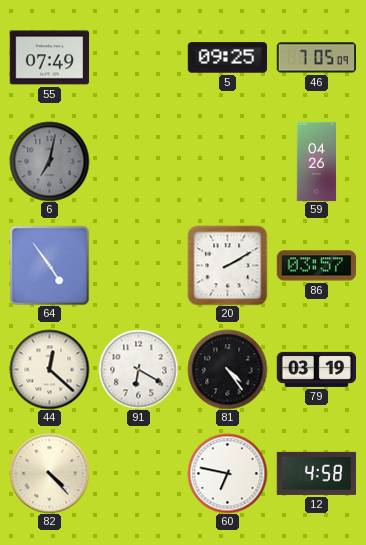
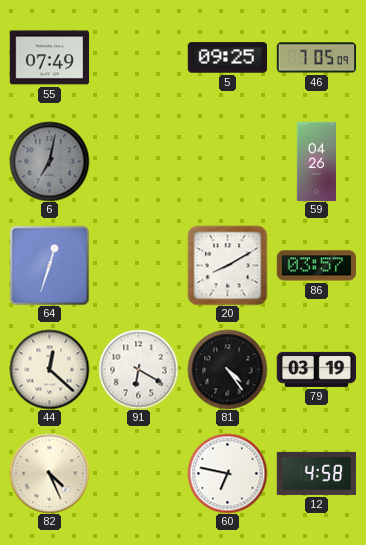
64: 4:54 -> 12:33
20: 2:10 -> 8:10
82: 4:23 -> 4:26
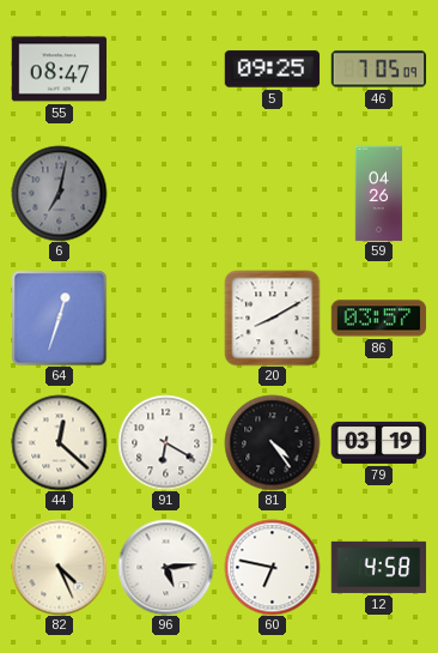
55: 07:49 -> 08:47
96: none -> 5:14
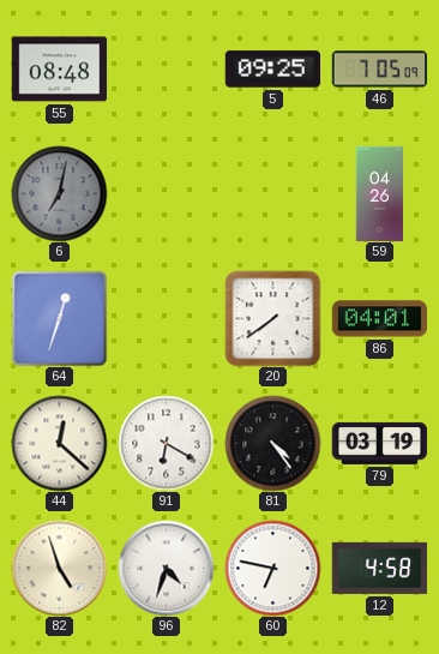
55: 08:47 -> 08:48
20: 8:10 -> 7:39
86: 03:57 -> 04:01
82: 4:26 -> 4:57
96: 5:14 -> 4:33
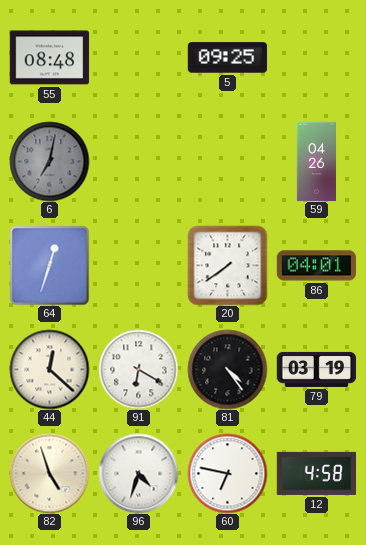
46: 7:05 -> none
